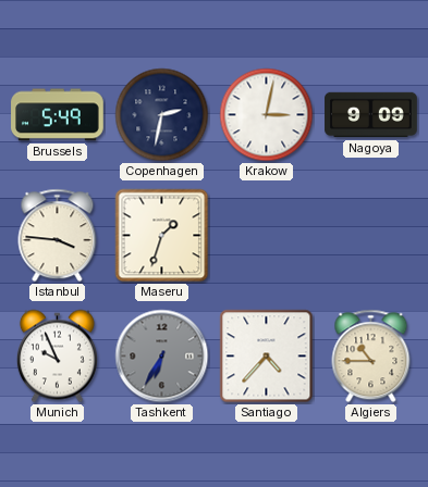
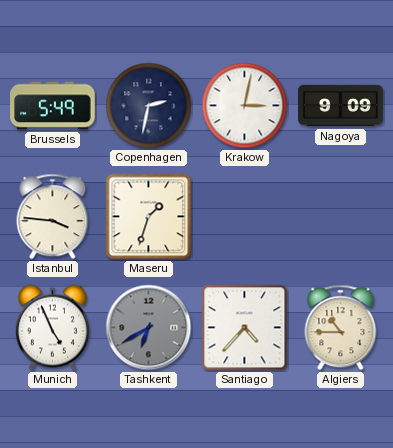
Munich: 9:56 -> 4:56
Tashkent: 6:35 -> 6:40
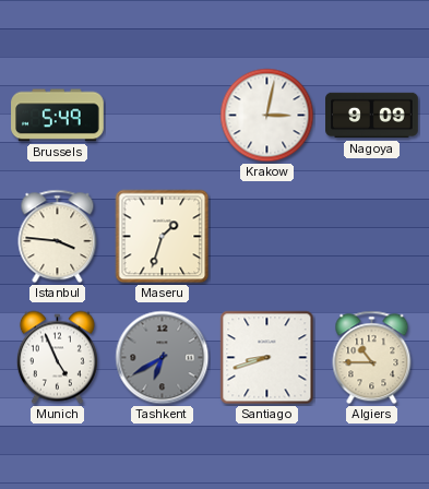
Copenhagen: 2:32 -> none
Santiago: 4:37 -> 8:42
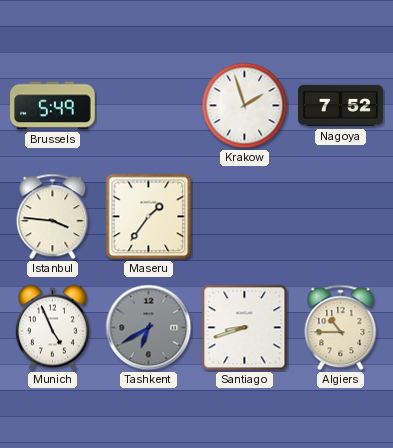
Krakow: 3:02 -> 1:57
Nagoya: 9:09 -> 7:52
Maseru: 1:33 -> 1:36
